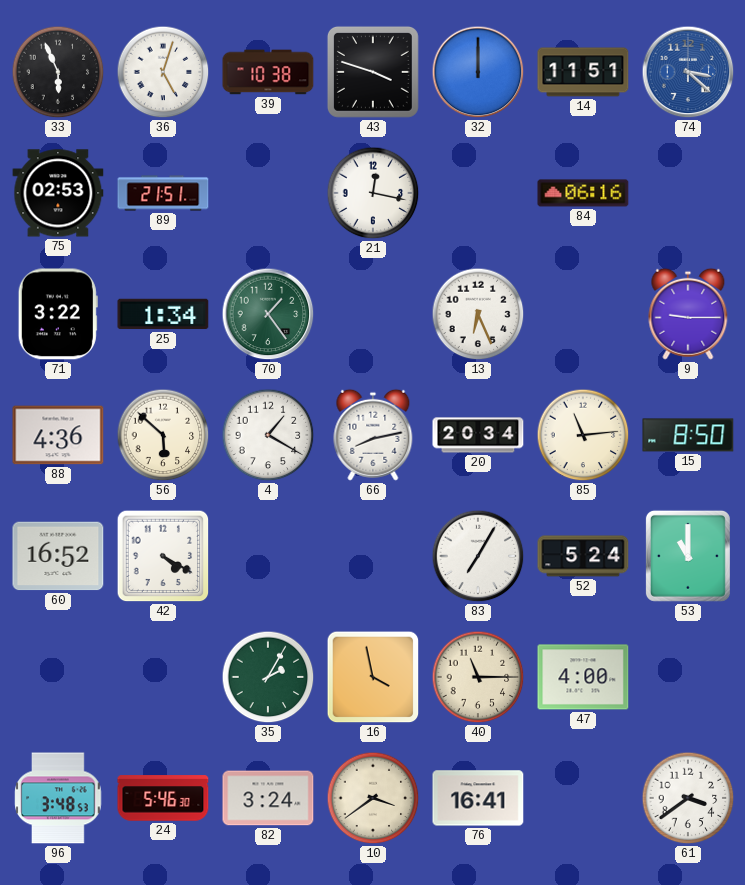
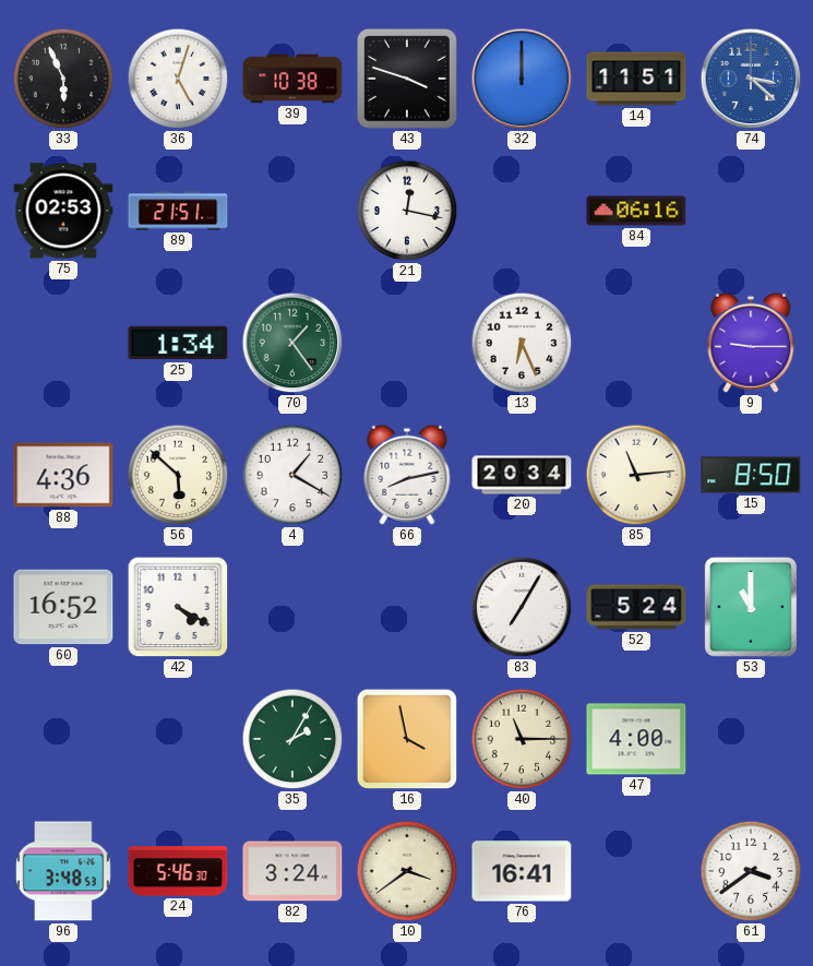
71: 3:22 -> none
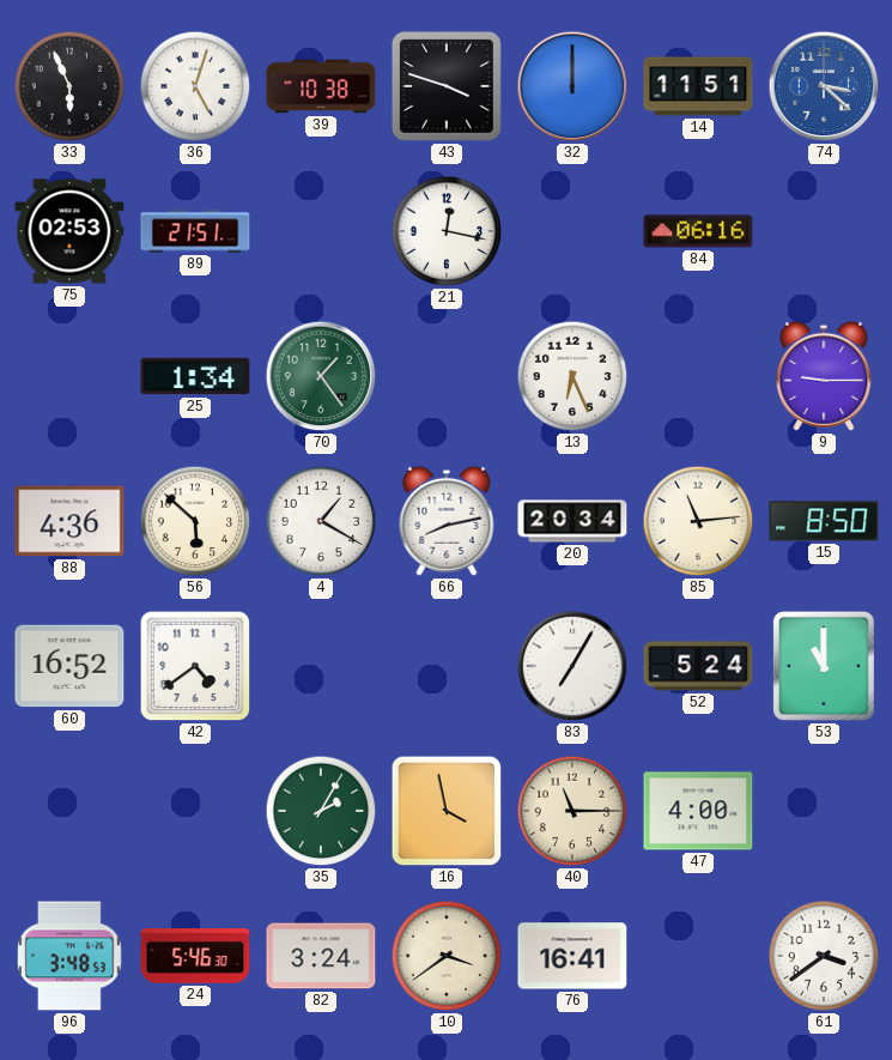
42: 4:20 -> 4:39
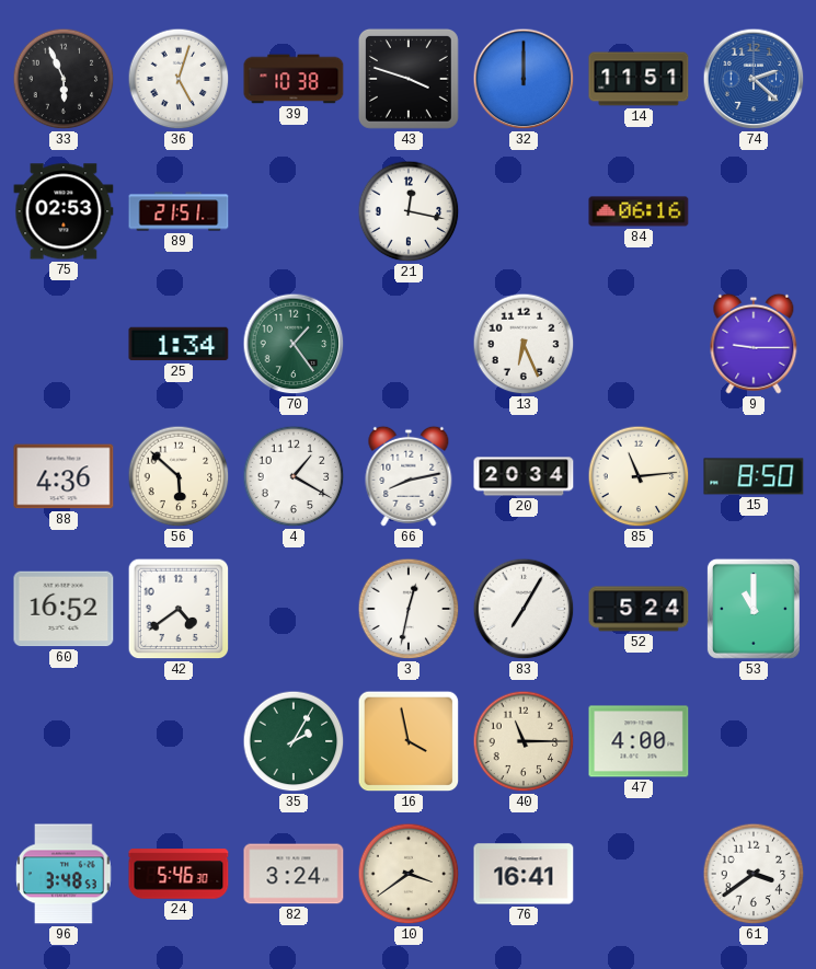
74: 3:22 -> 2:22
3: none -> 12:32
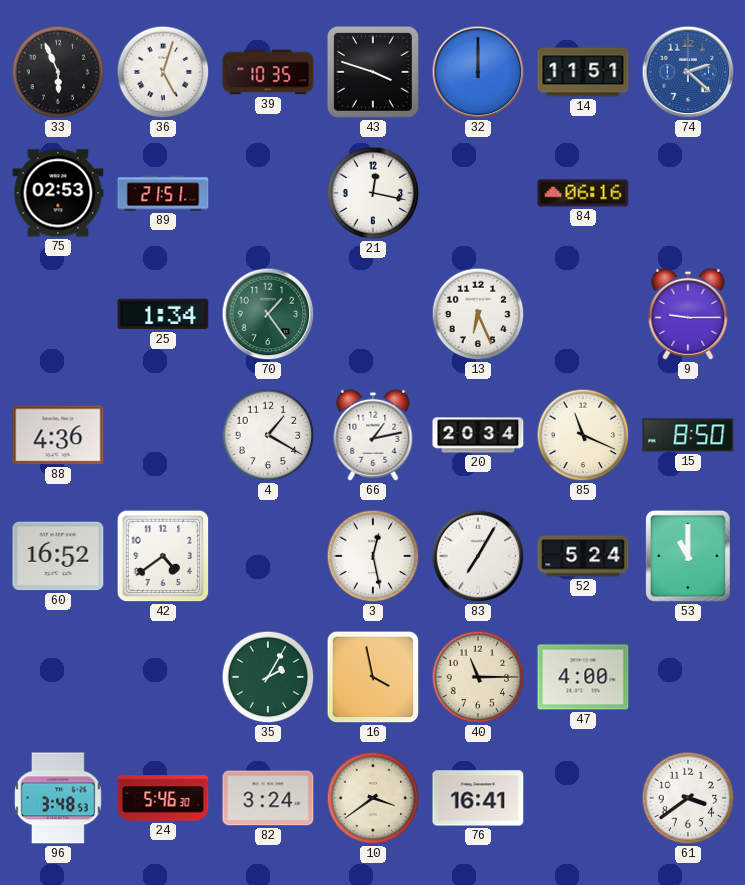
39: 10:38 -> 10:35
56: 5:52 -> none
66: 8:13 -> 1:13
85: 11:14 -> 11:19
3: 12:32 -> 12:28
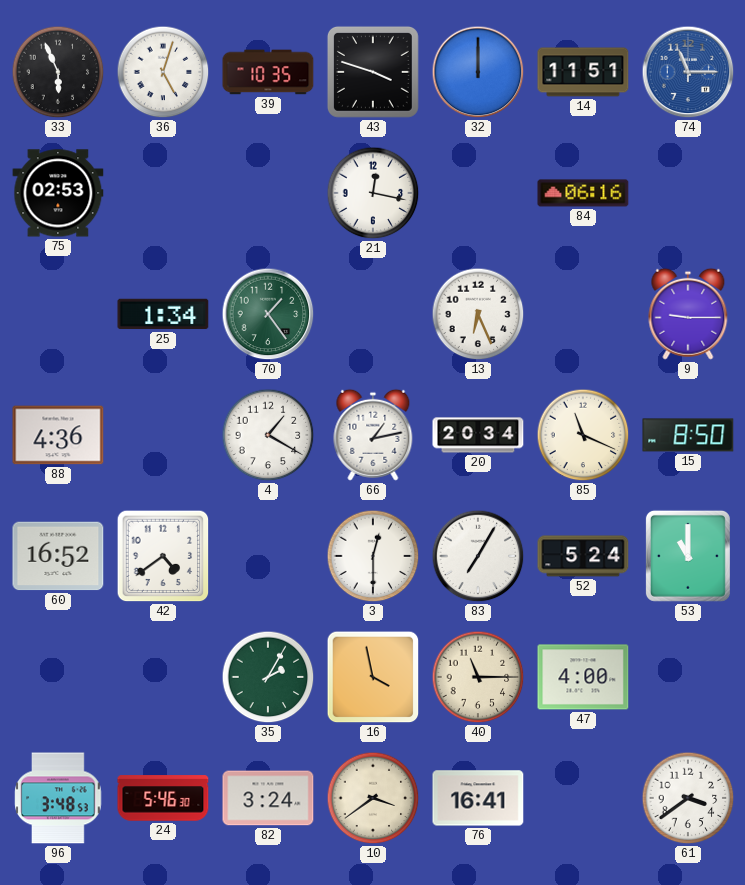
74: 2:22 -> 11:15
89: 21:51 -> none
3: 12:28 -> 12:30
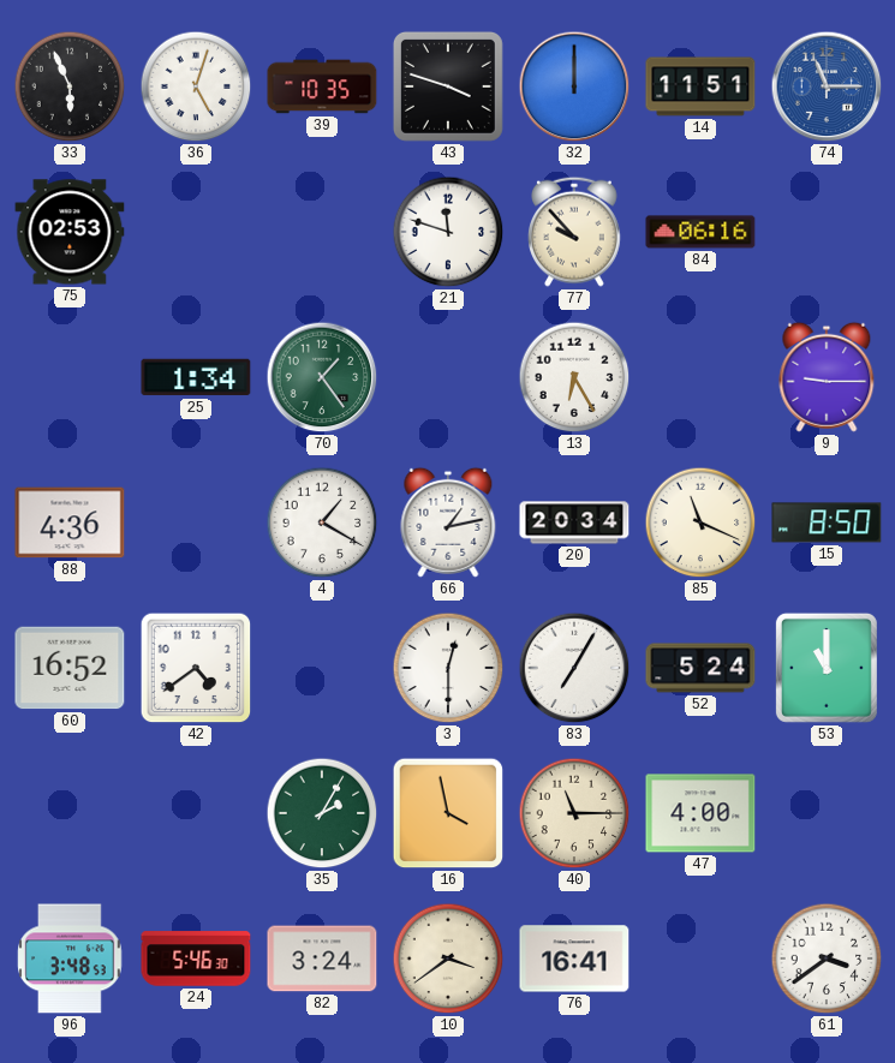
21: 12:17 -> 11:48
77: none -> 9:53
13: 6:26 -> 6:25
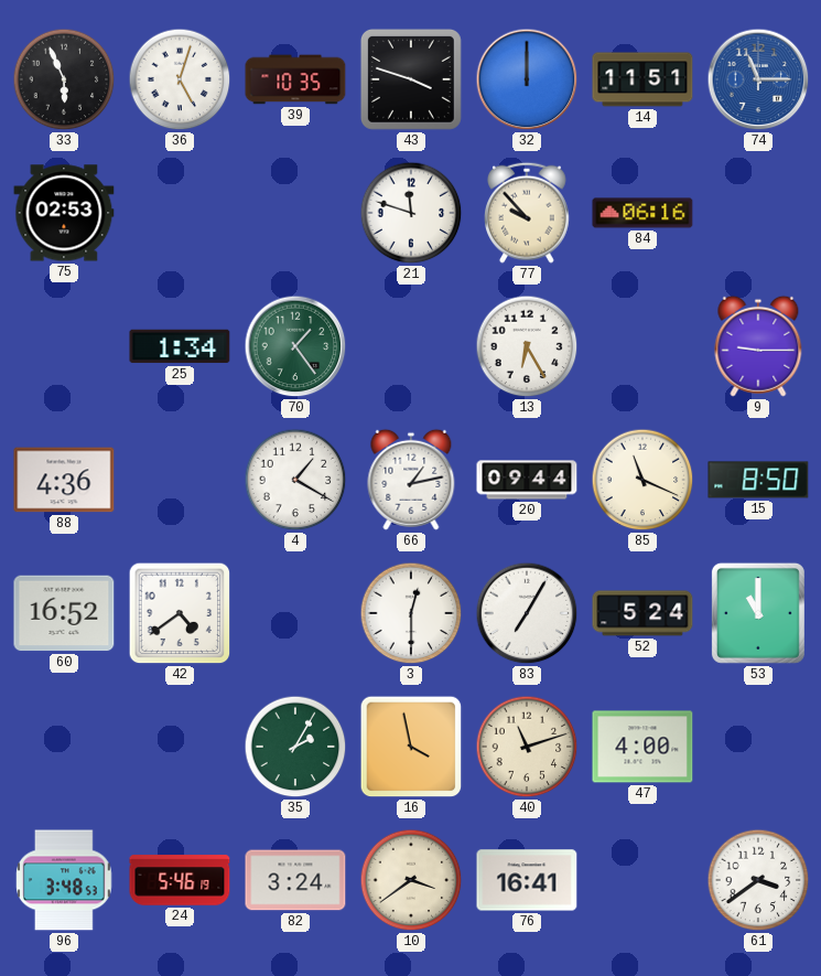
20: 20:34 -> 09:44
40: 11:15 -> 11:12
24: 5:46:30 -> 5:46:19
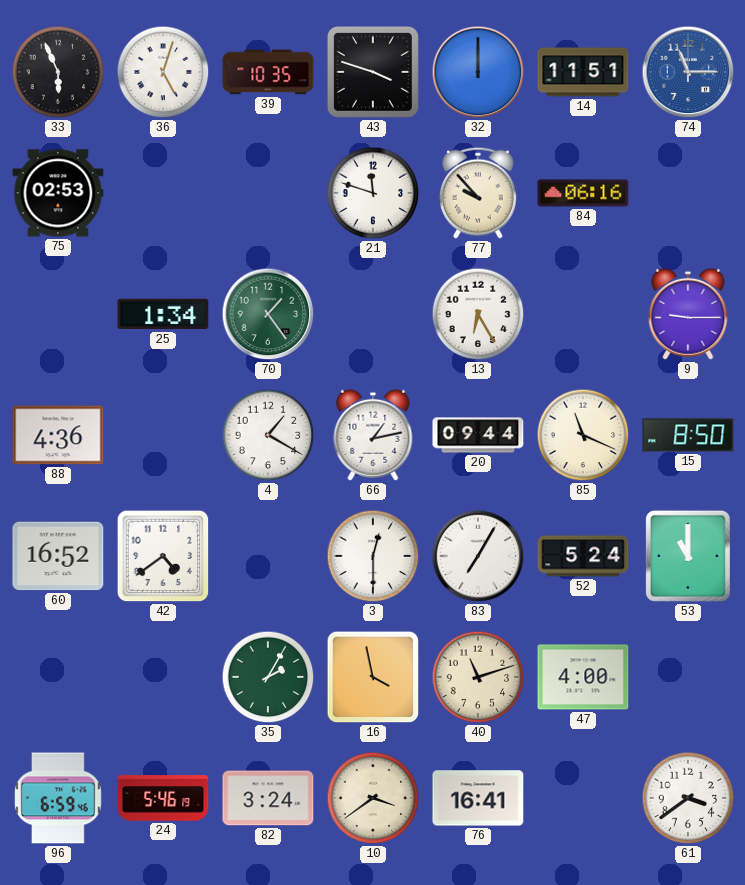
96: 3:48 -> 6:59
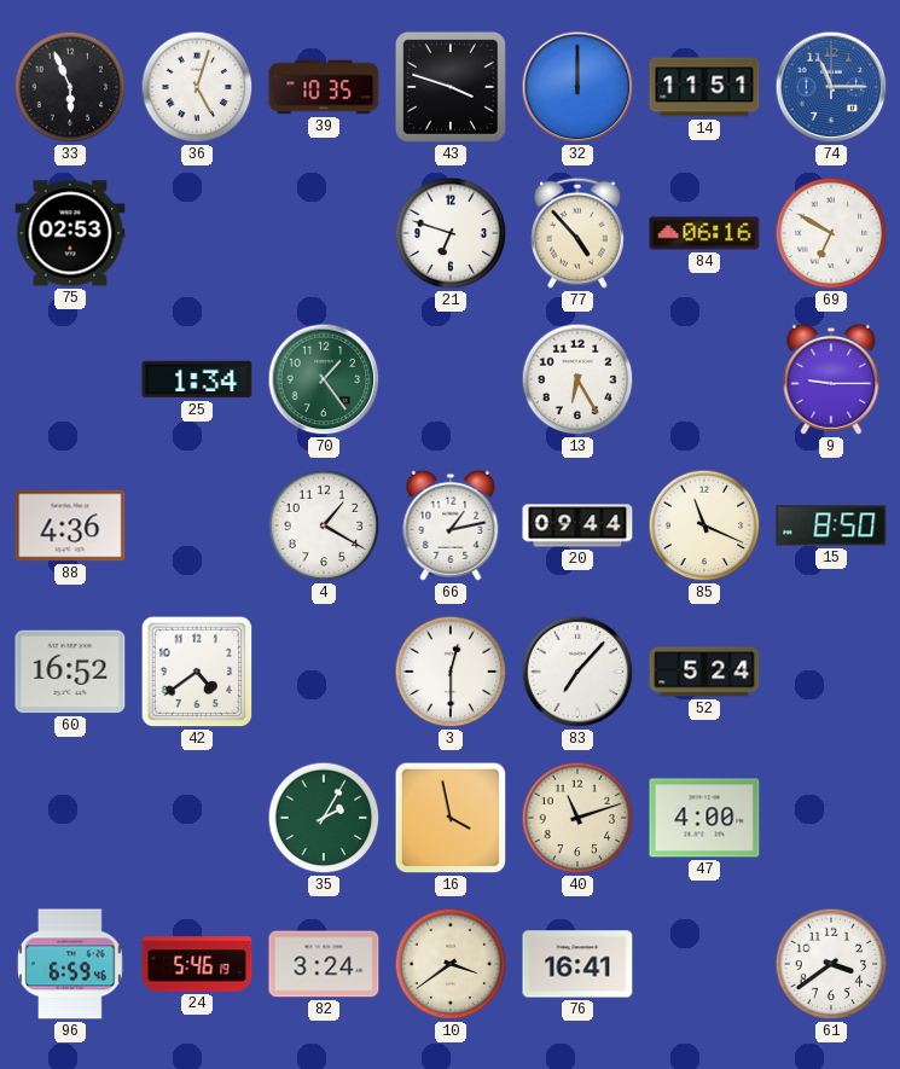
21: 11:48 -> 6:48
77: 9:53 -> 4:53
69: none -> 6:50
83: 7:05 -> 7:07
53: 11:00 -> none
